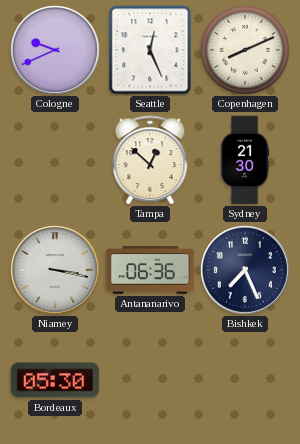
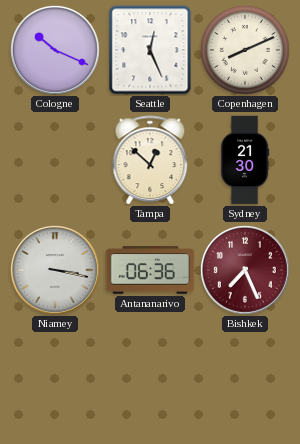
Cologne: 9:41 -> 10:19
Bishkek dial: navy -> burgundy
Bordeaux: 05:30 -> none
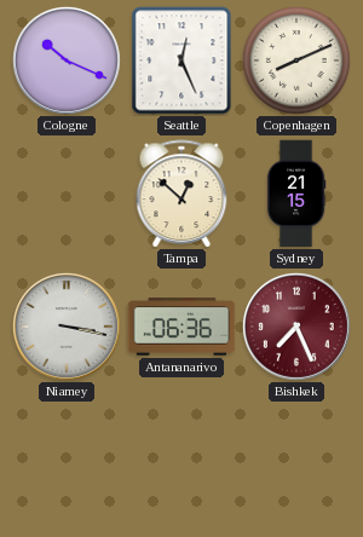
Sydney: 21:30 -> 21:15
